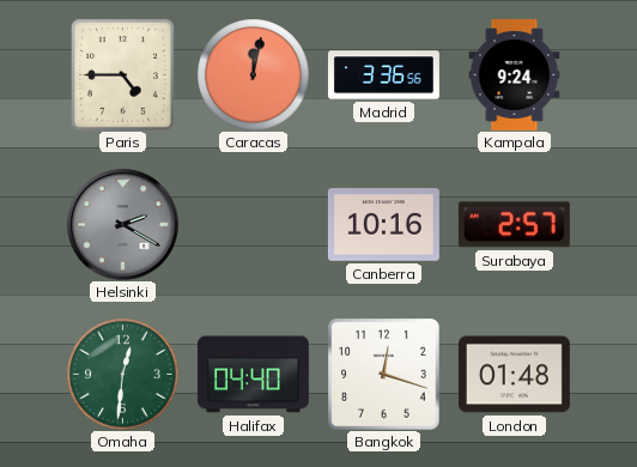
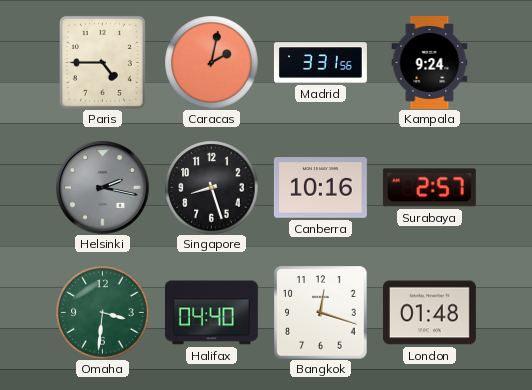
Caracas: 12:02 -> 2:02
Madrid: 3:36 -> 3:31
Helsinki: 2:20 -> 2:17
Singapore: none -> 8:27
Omaha: 12:31 -> 3:31
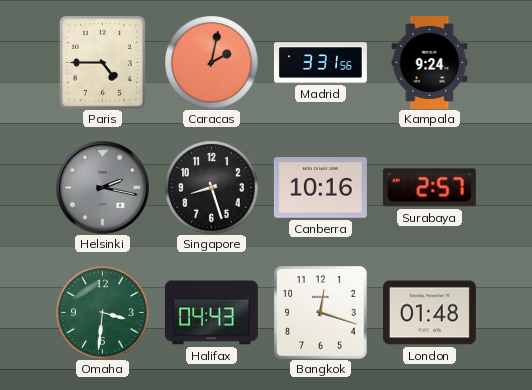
Halifax: 04:40 -> 04:43
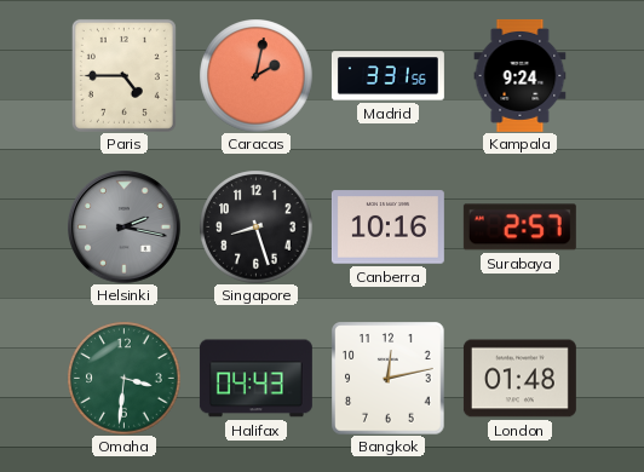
Bangkok: 12:18 -> 12:13
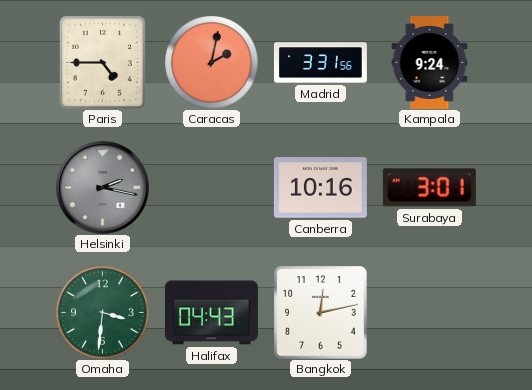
Singapore: 8:27 -> none
Surabaya: 2:57 -> 3:01
London: 01:48 -> none
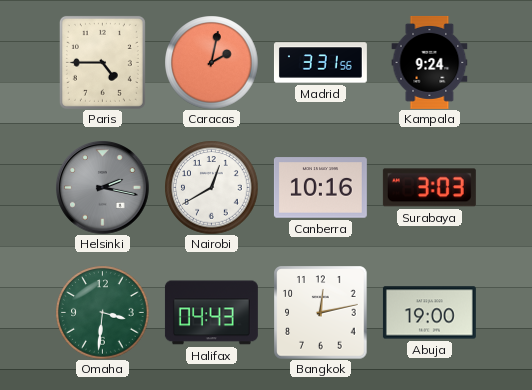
Nairobi: none -> 12:40
Surabaya: 3:01 -> 3:03
Abuja: none -> 19:00
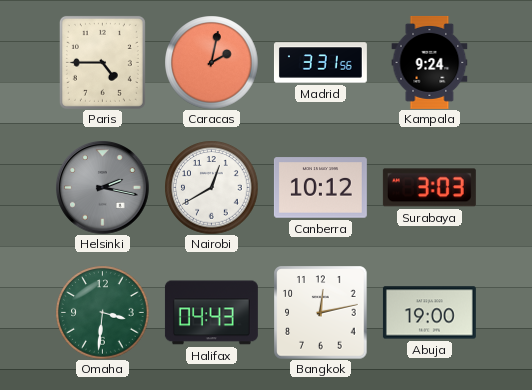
Canberra: 10:16 -> 10:12
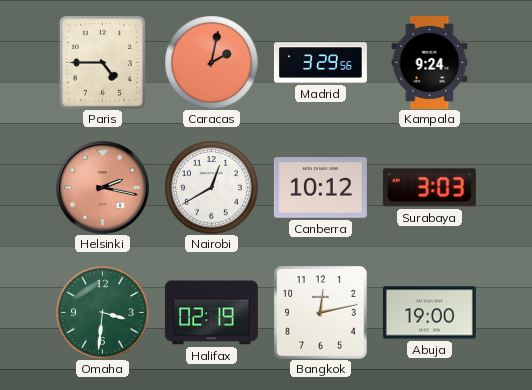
Madrid: 3:31 -> 3:29
Helsinki dial: grey -> salmon
Halifax: 04:43 -> 02:19
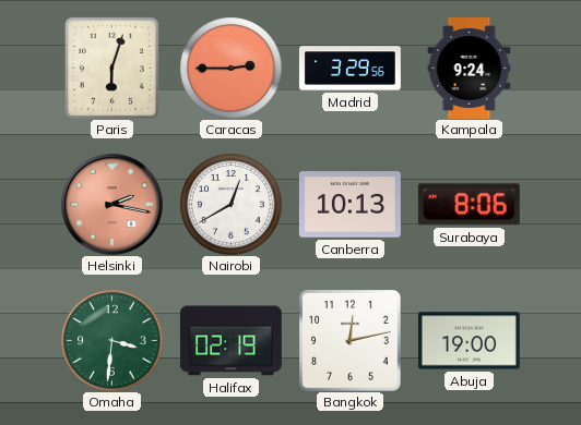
Paris: 4:45 -> 6:03
Caracas: 2:02 -> 2:45
Canberra: 10:12 -> 10:13
Surabaya: 3:03 -> 8:06
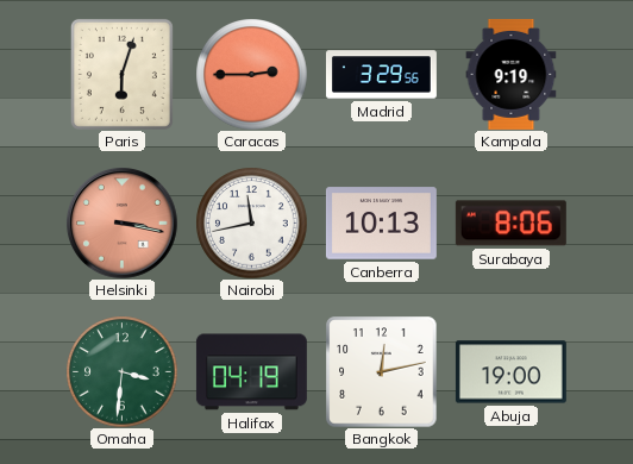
Kampala: 9:24 -> 9:19
Helsinki: 2:17 -> 3:17
Nairobi: 12:40 -> 11:43
Halifax: 02:19 -> 04:19
